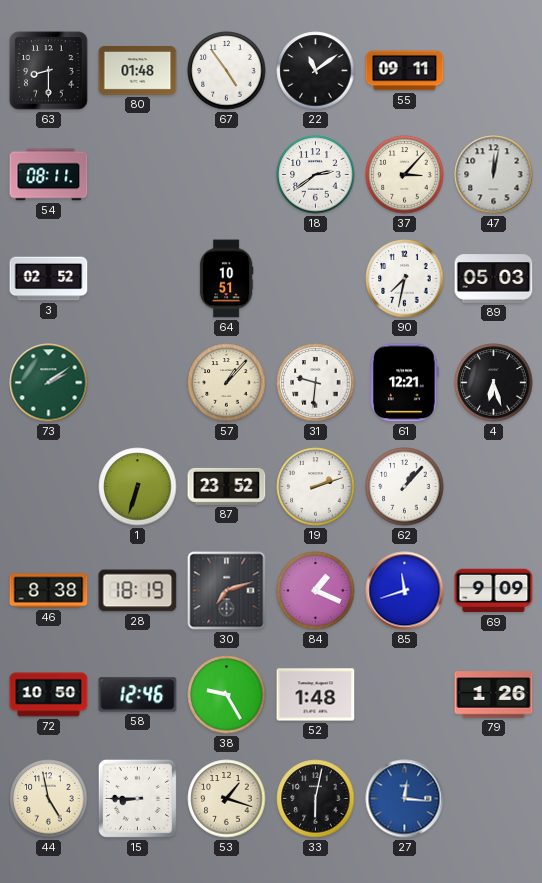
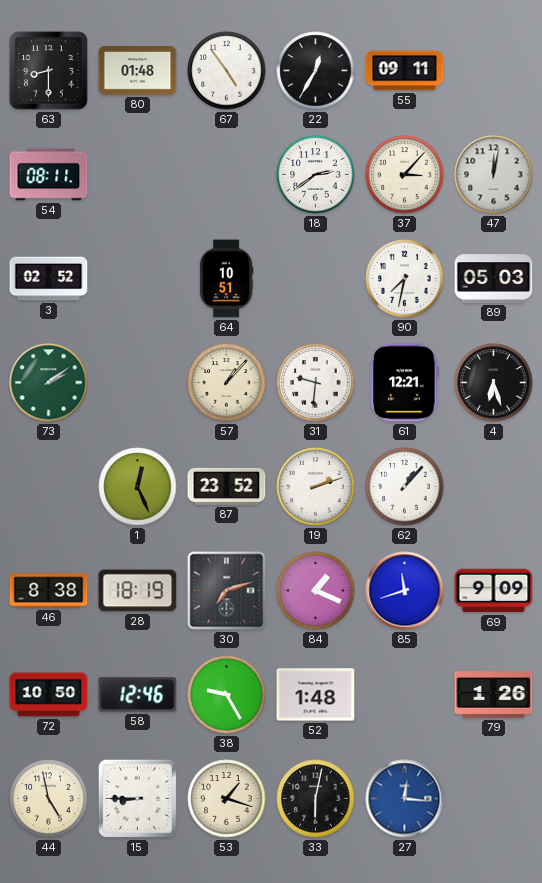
22: 11:09 -> 12:35
1: 6:33 -> 12:26
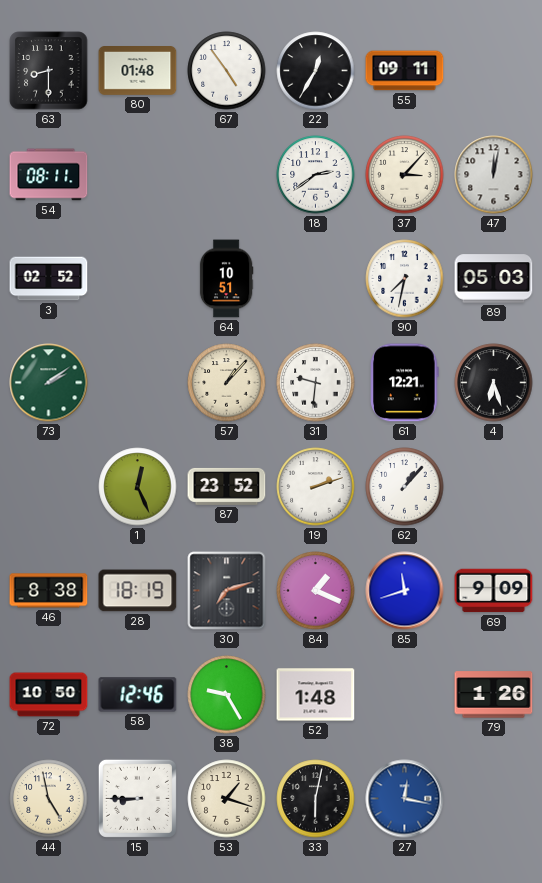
27: 12:16 -> 12:17
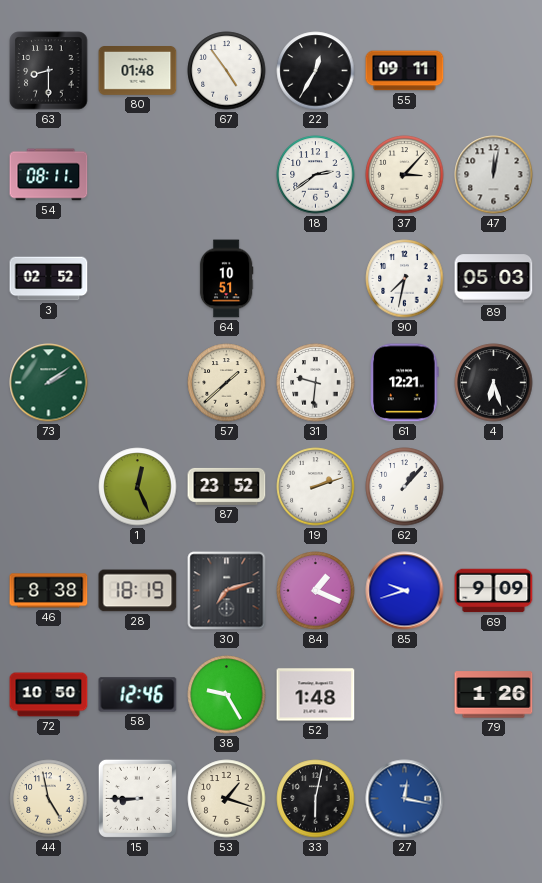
57: 1:07 -> 1:38
85: 11:42 -> 9:42
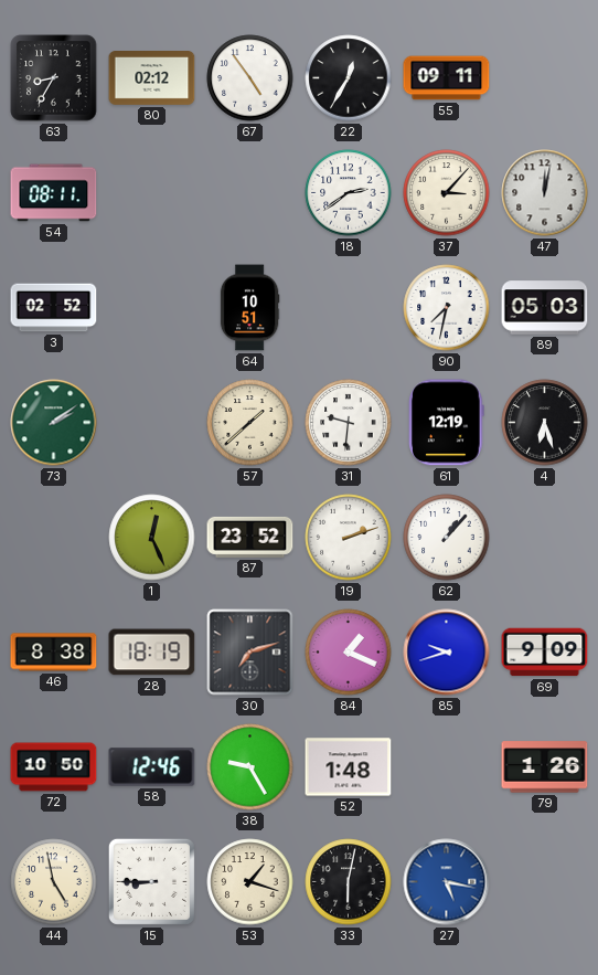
63: 8:30 -> 8:35
80: 01:48 -> 02:12
61: 12:21 -> 12:19
27: 12:17 -> 5:17
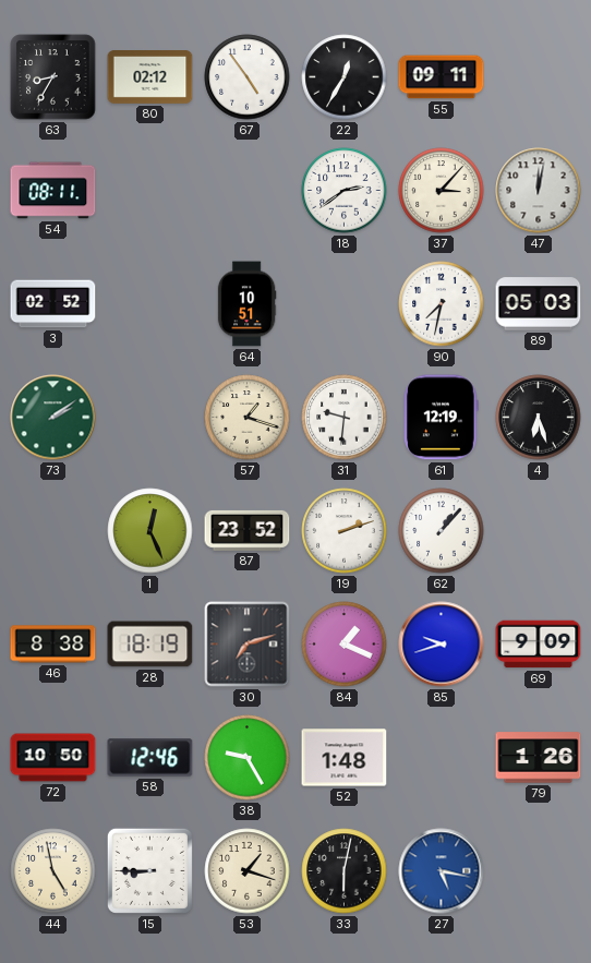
57: 1:38 -> 1:18
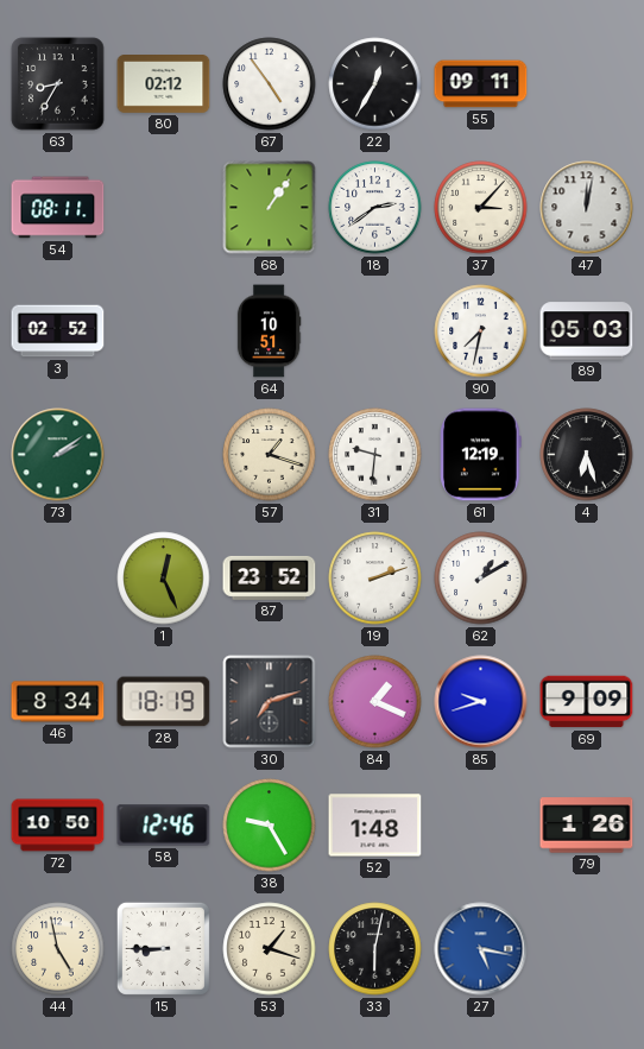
68: none -> 1:06
62: 1:07 -> 1:10
46: 8:38 -> 8:34
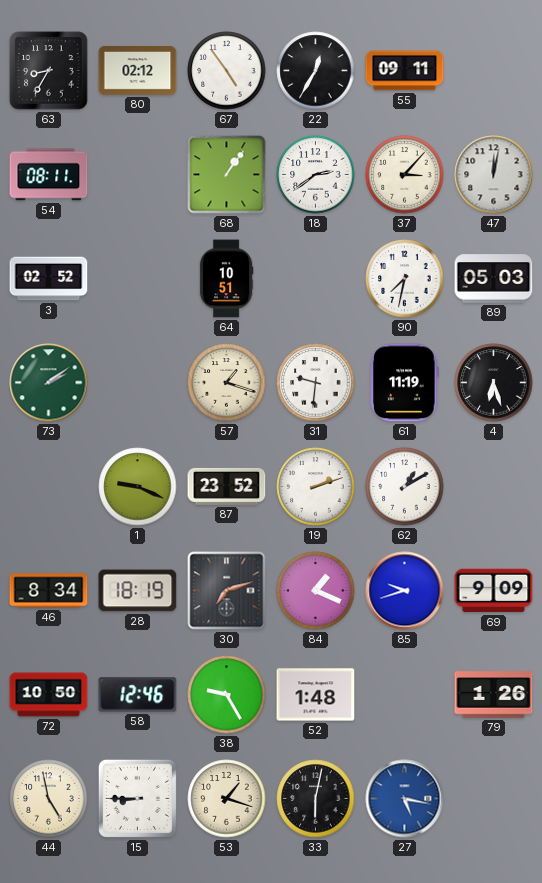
61: 12:19 -> 11:19
1: 12:26 -> 9:19
